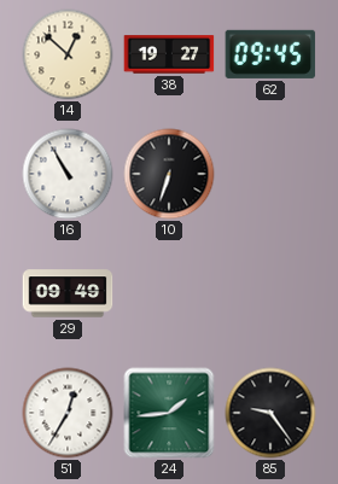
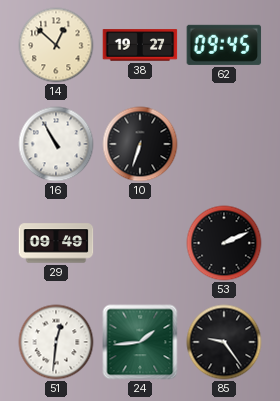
53: none -> 2:11
51: 12:35 -> 12:31
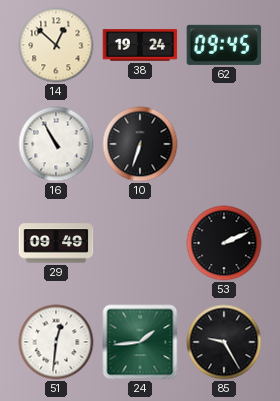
38: 19:27 -> 19:24
85: 9:24 -> 9:25
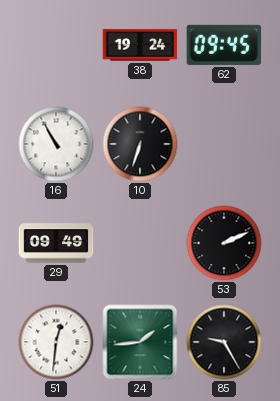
14: 12:52 -> none
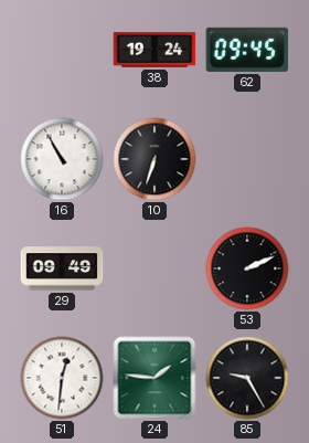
24: 1:44 -> 1:46
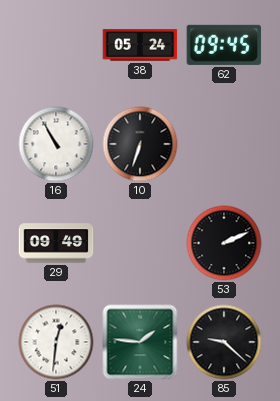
38: 19:24 -> 05:24
85: 9:25 -> 9:22
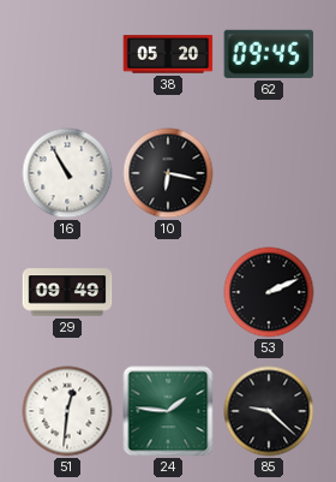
38: 05:24 -> 05:20
10: 6:33 -> 6:17
